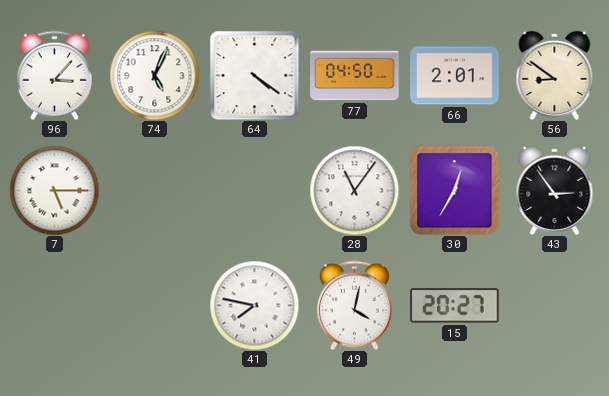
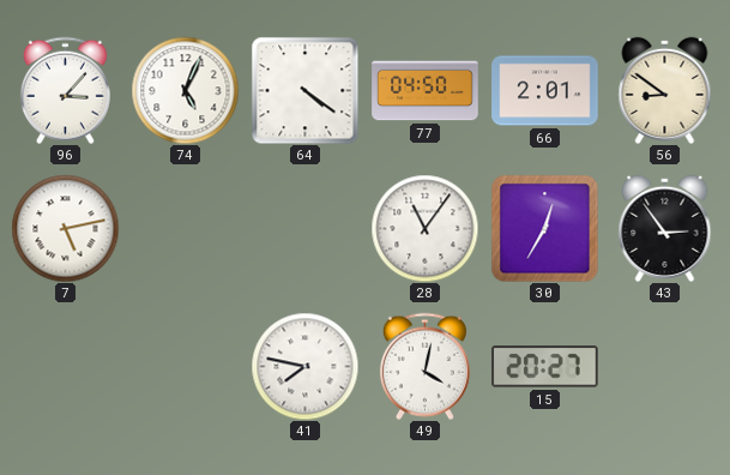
7: 5:15 -> 5:13
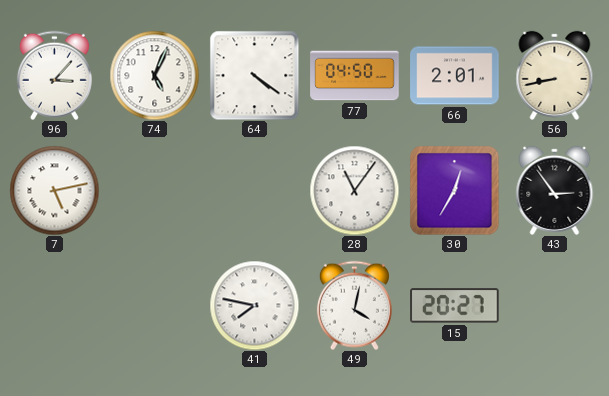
56: 8:51 -> 8:43
